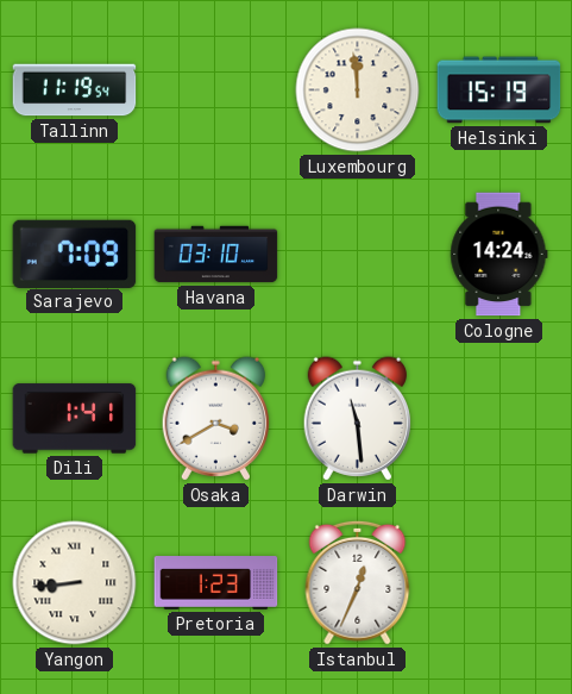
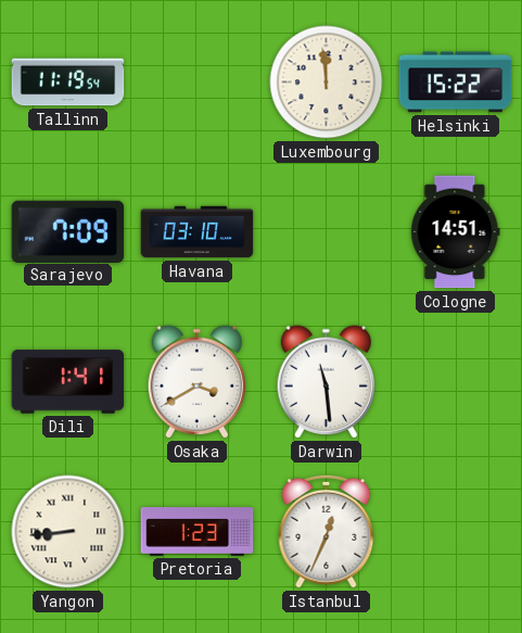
Helsinki: 15:19 -> 15:22
Cologne: 14:24 -> 14:51
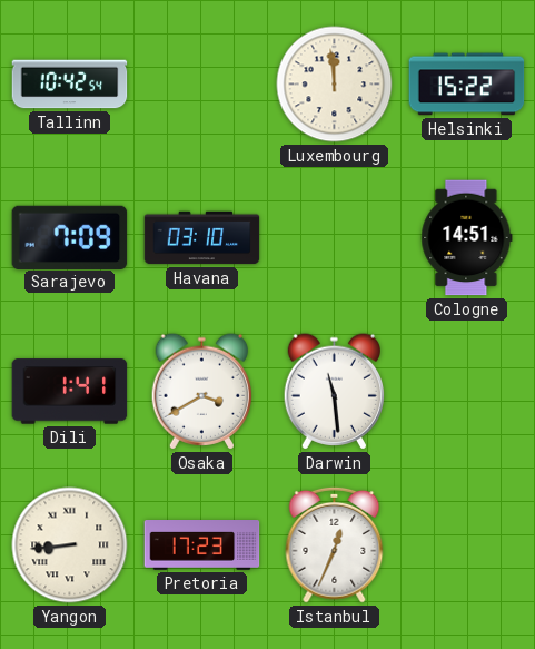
Tallinn: 11:19 -> 10:42
Pretoria: 1:23 -> 17:23
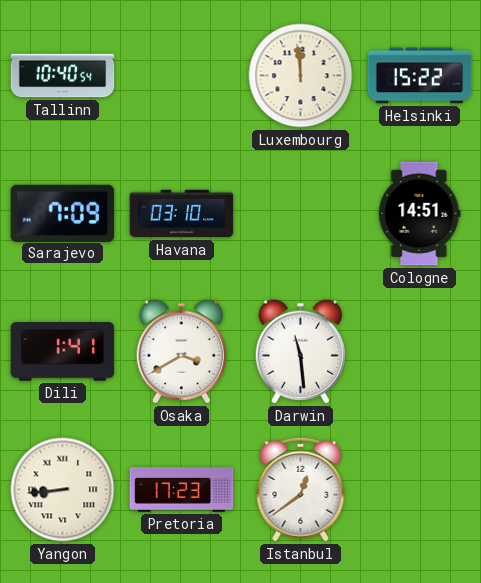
Tallinn: 10:42 -> 10:40
Istanbul: 12:34 -> 12:39
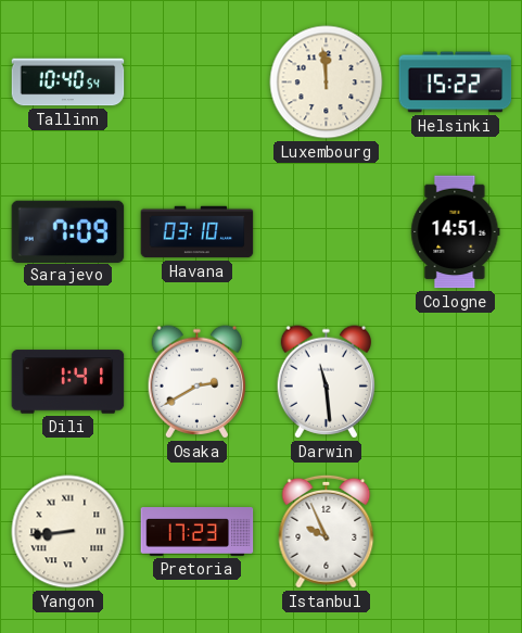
Osaka: 3:40 -> 2:40
Istanbul: 12:39 -> 9:56
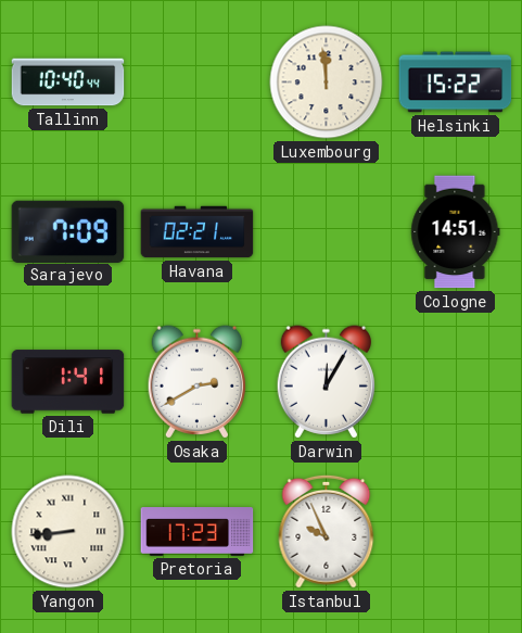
Tallinn: 10:40:54 -> 10:40:44
Havana: 03:10 -> 02:21
Darwin: 11:29 -> 12:05
